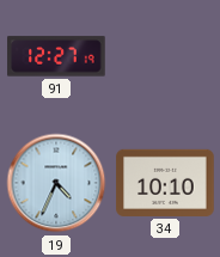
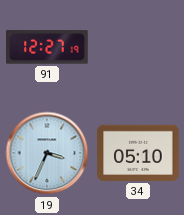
19: 4:34 -> 3:34
34: 10:10 -> 05:10
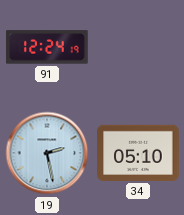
91: 12:27 -> 12:24
19: 3:34 -> 2:28
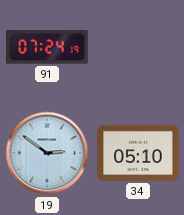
91: 12:24 -> 07:24
19: 2:28 -> 2:51
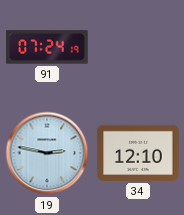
19: 2:51 -> 2:47
34: 05:10 -> 12:10
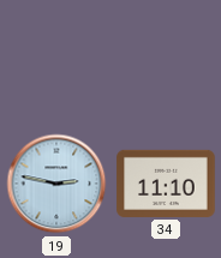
91: 07:24 -> none
34: 12:10 -> 11:10
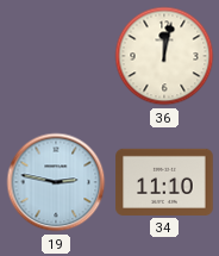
36: none -> 12:02
